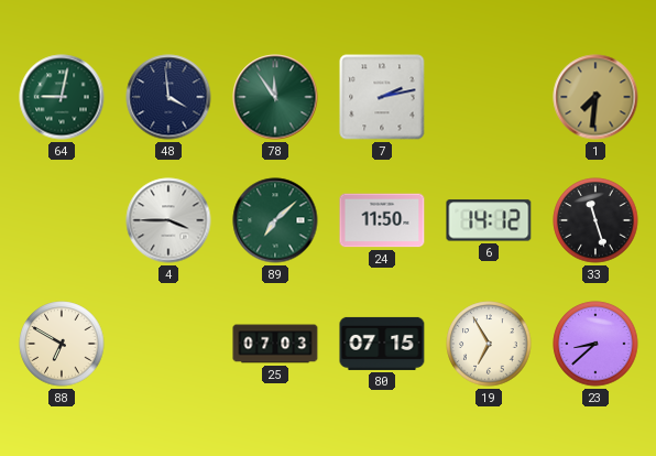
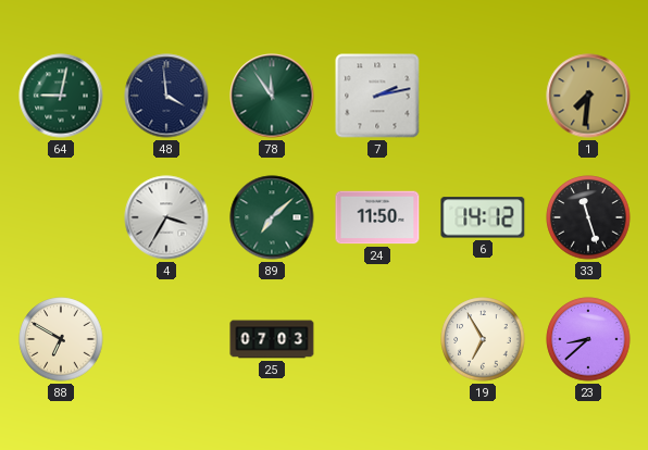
4: 3:45 -> 3:35
80: 07:15 -> none
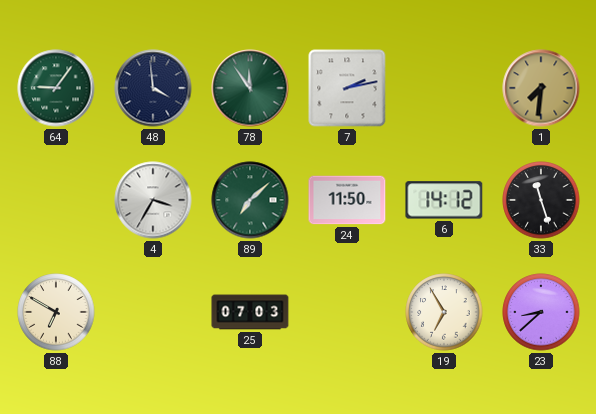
64: 9:02 -> 9:06
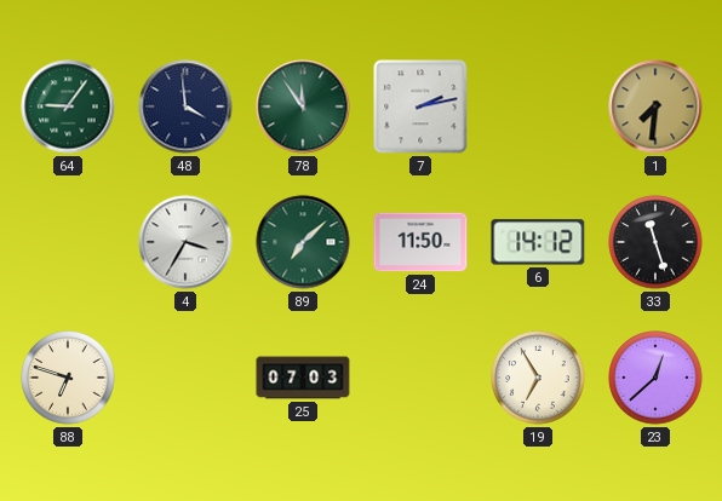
88: 6:50 -> 6:48
23: 8:38 -> 12:38
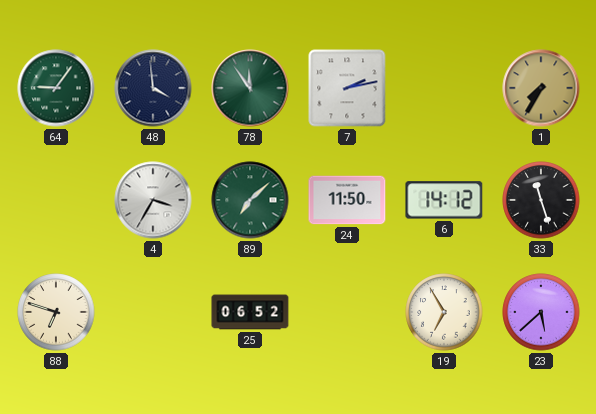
1: 7:31 -> 7:35
25: 07:03 -> 06:52
23: 12:38 -> 5:38
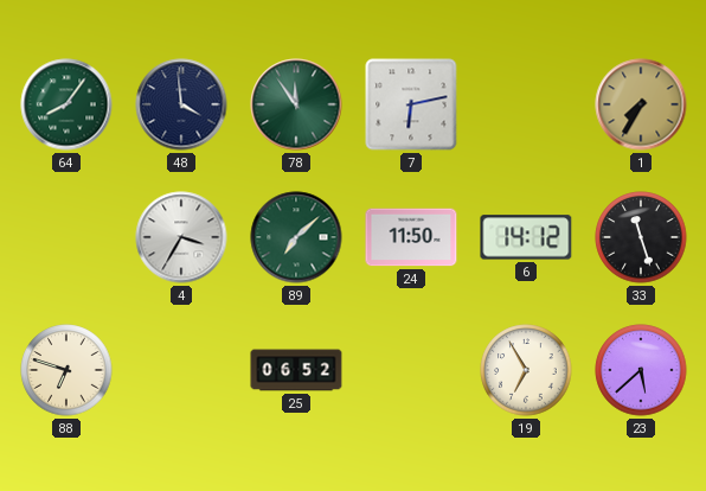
64: 9:06 -> 8:06
7: 2:13 -> 6:13
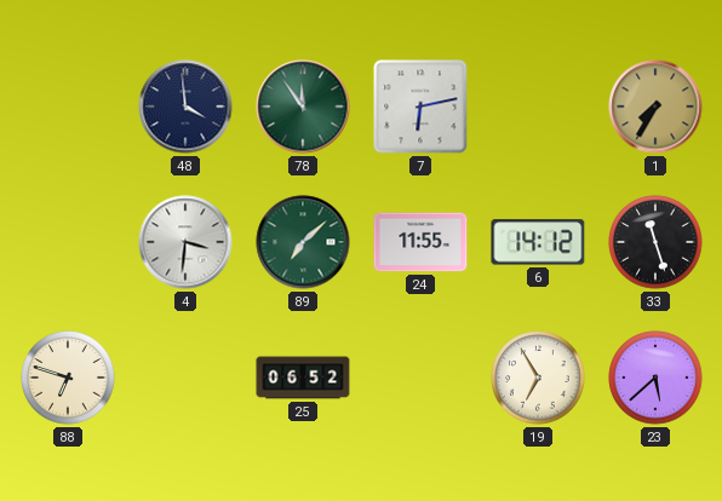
64: 8:06 -> none
4: 3:35 -> 3:31
24: 11:50 -> 11:55
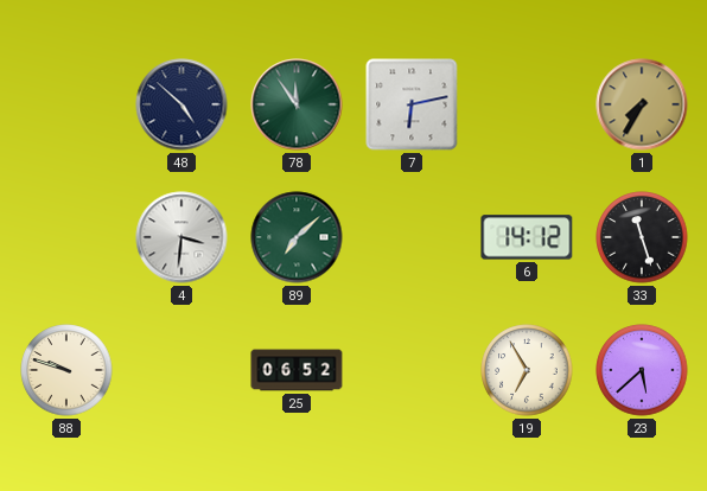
48: 3:59 -> 4:52
24: 11:55 -> none
88: 6:48 -> 9:48
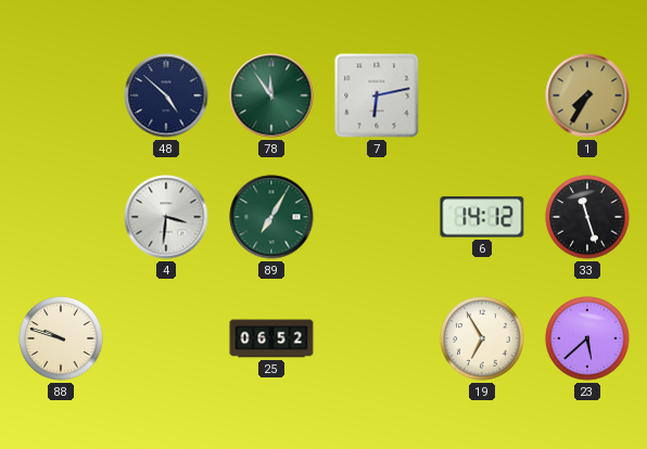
89: 7:08 -> 7:05
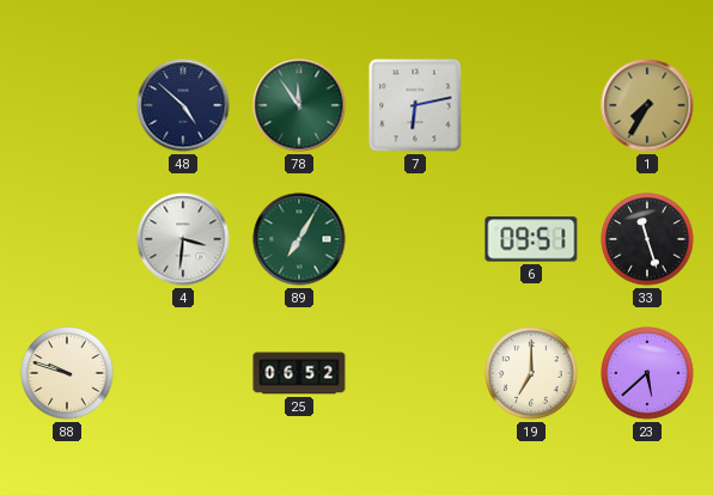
6: 14:12 -> 09:51
19: 6:55 -> 7:00
